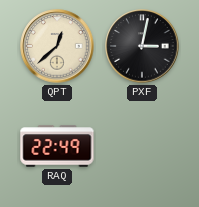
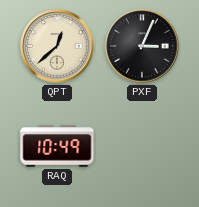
PXF: 3:02 -> 3:04
RAQ: 22:49 -> 10:49
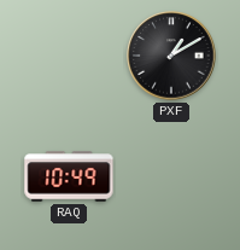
QPT: 12:38 -> none
PXF: 3:04 -> 1:10
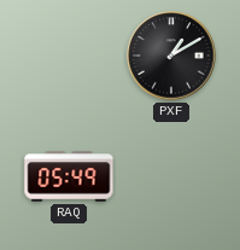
RAQ: 10:49 -> 05:49
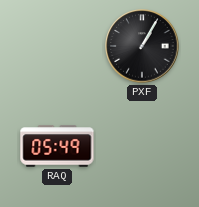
PXF: 1:10 -> 1:05
